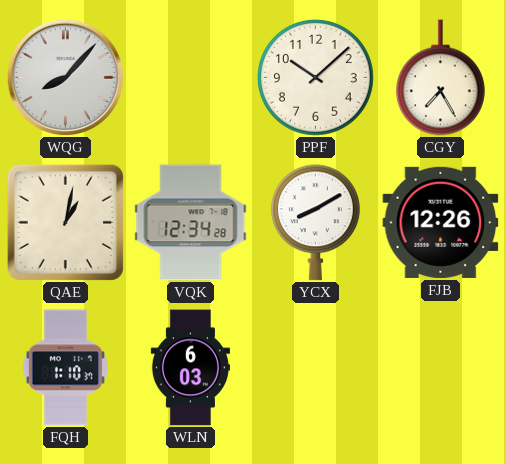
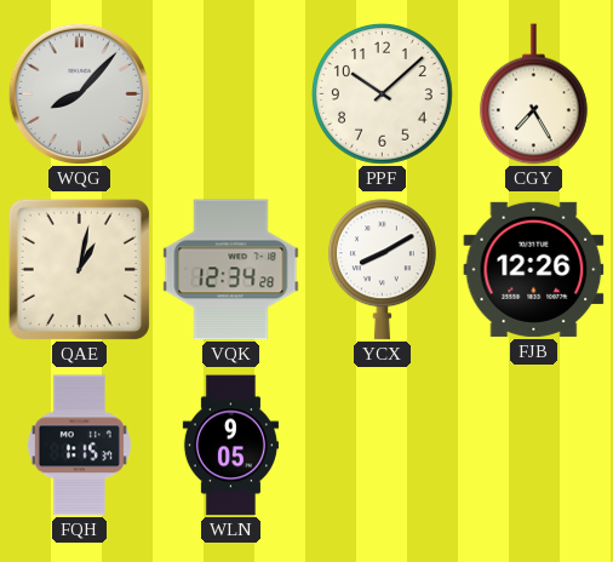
FQH: 1:10 -> 1:15
WLN: 6:03 -> 9:05
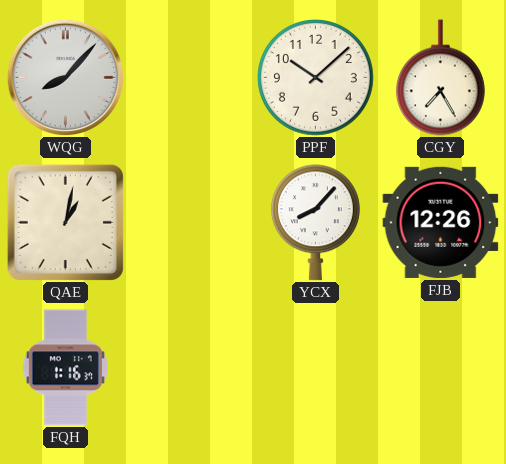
VQK: 12:34 -> none
YCX: 8:10 -> 8:07
FQH: 1:15 -> 1:16
WLN: 9:05 -> none
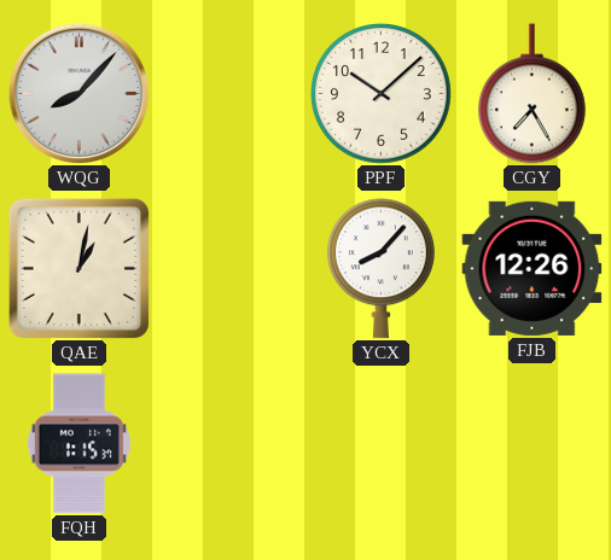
FQH: 1:16 -> 1:15
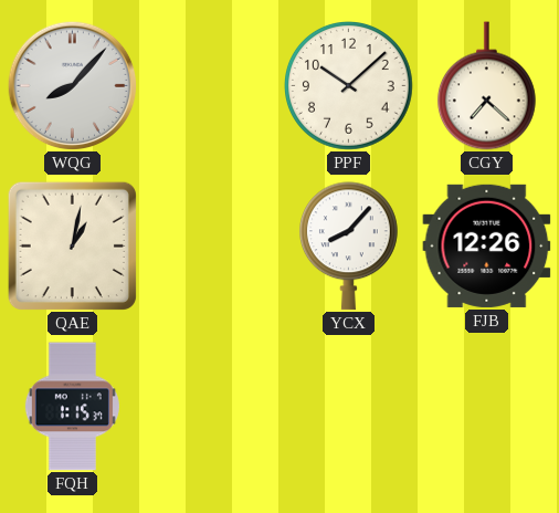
CGY: 7:25 -> 7:22
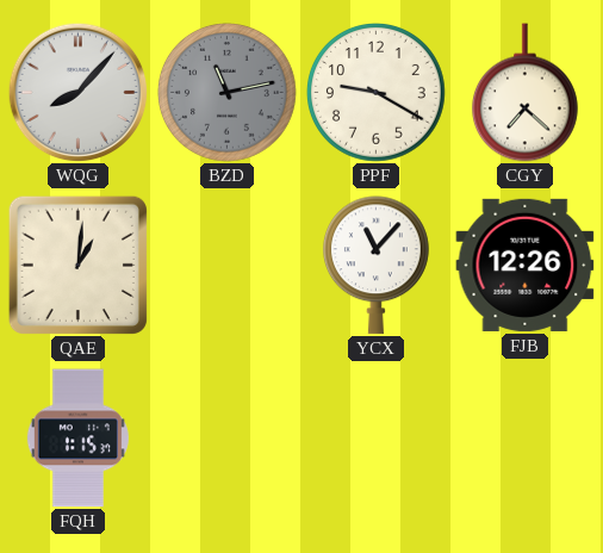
BZD: none -> 11:13
PPF: 10:08 -> 9:20
QAE: 1:02 -> 1:01
YCX: 8:07 -> 11:07
